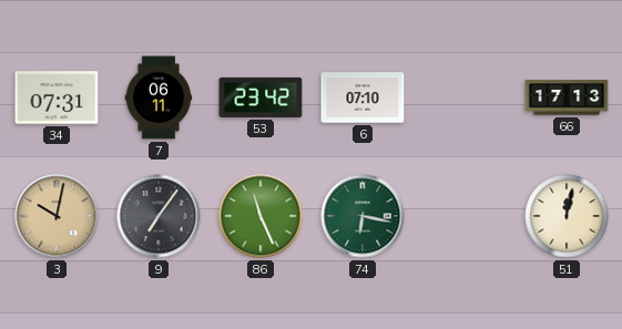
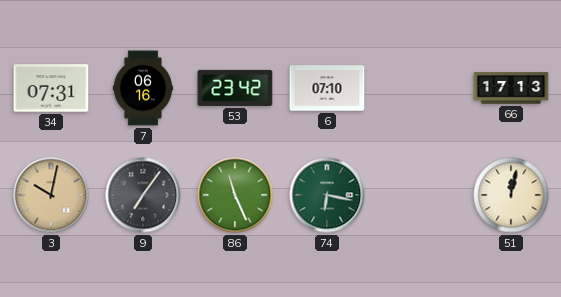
7: 06:11 -> 06:16
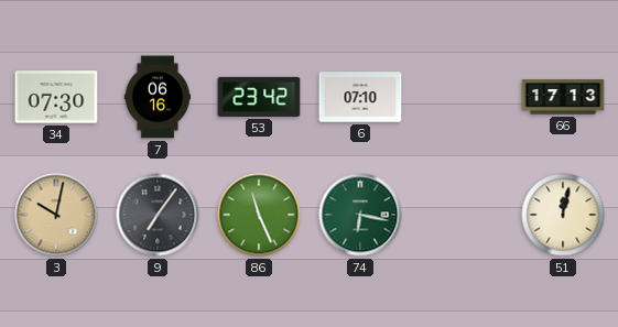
34: 07:31 -> 07:30
